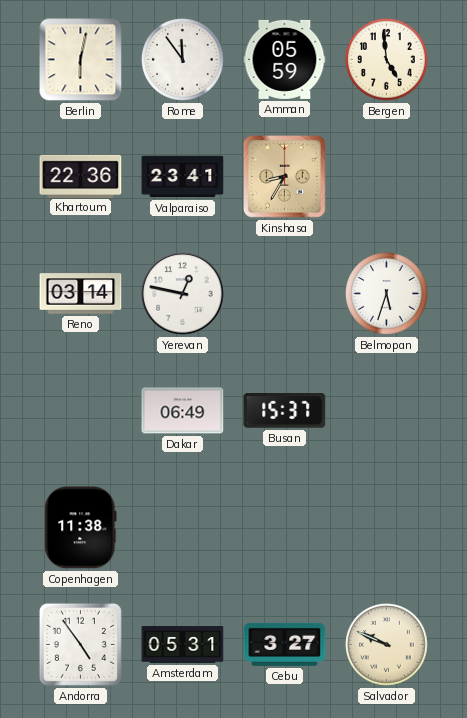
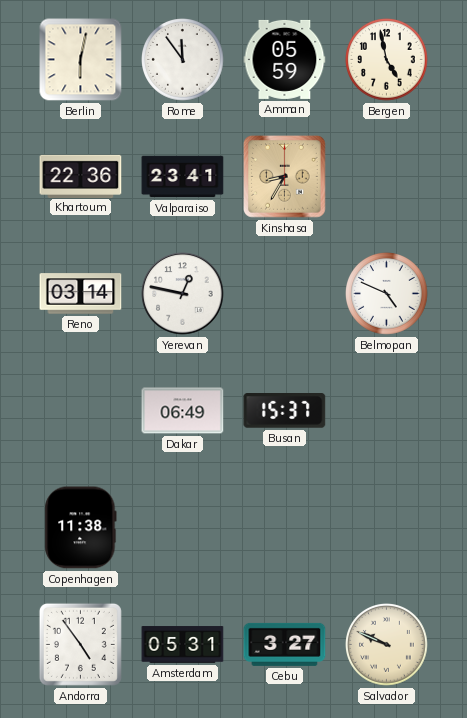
Bergen: 4:59 -> 4:58
Belmopan: 5:33 -> 4:49
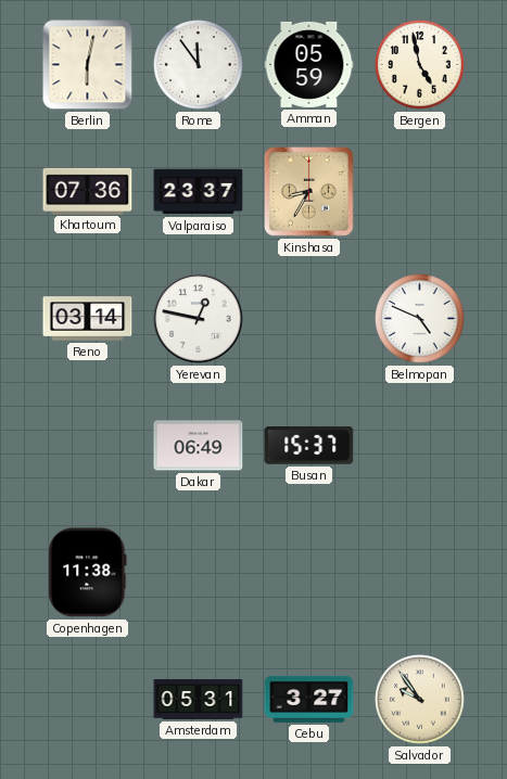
Khartoum: 22:36 -> 07:36
Valparaiso: 23:41 -> 23:37
Andorra: 4:54 -> none
Salvador: 9:49 -> 9:54
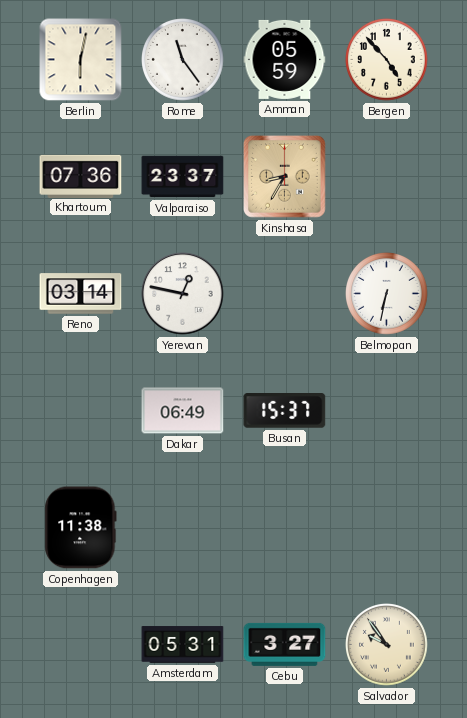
Rome: 11:54 -> 11:24
Bergen: 4:58 -> 4:53
Belmopan: 4:49 -> 6:32
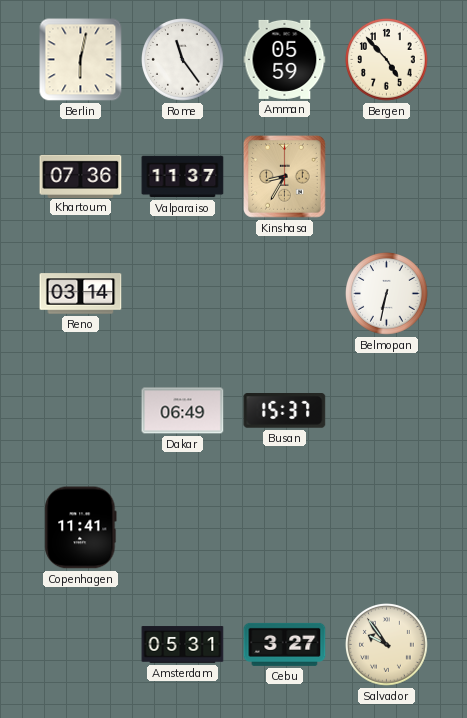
Valparaiso: 23:37 -> 11:37
Yerevan: 12:47 -> none
Copenhagen: 11:38 -> 11:41
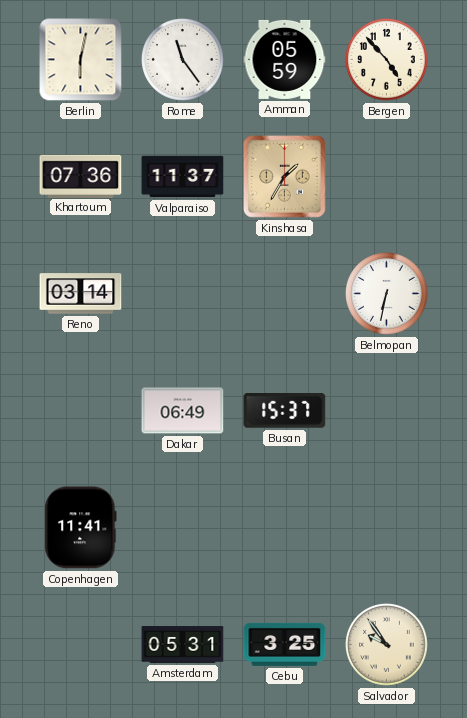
Kinshasa: 8:35 -> 1:35
Cebu: 3:27 -> 3:25
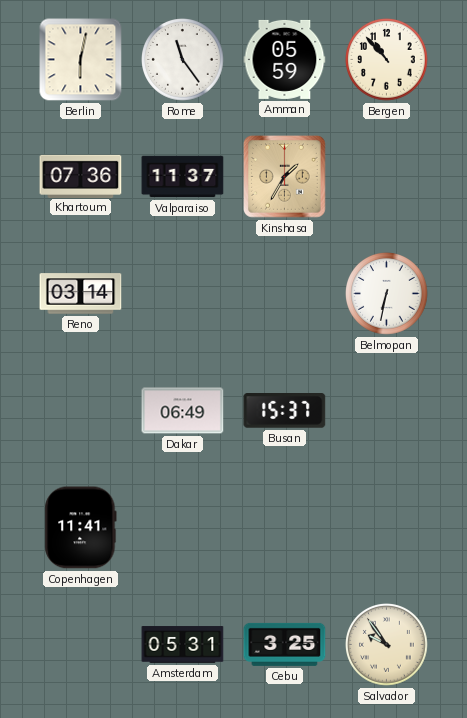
Bergen: 4:53 -> 10:53
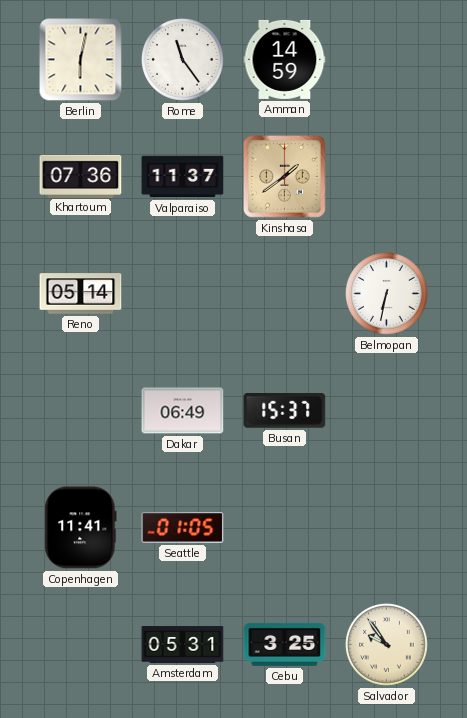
Amman: 05:59 -> 14:59
Bergen: 10:53 -> none
Kinshasa: 1:35 -> 1:39
Reno: 03:14 -> 05:14
Seattle: none -> 01:05
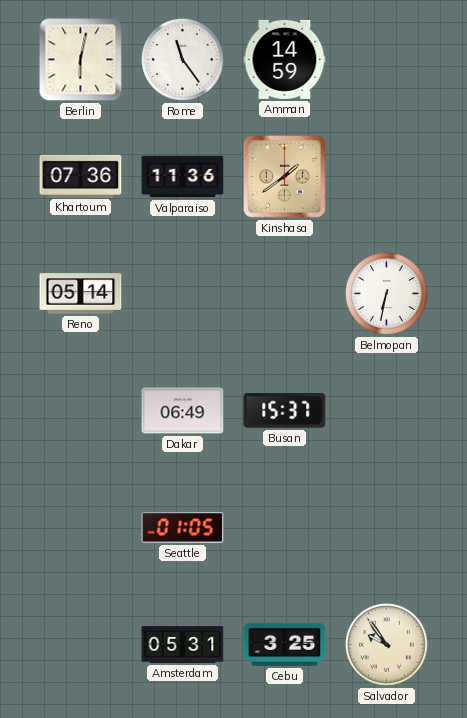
Valparaiso: 11:37 -> 11:36
Copenhagen: 11:41 -> none
